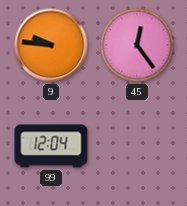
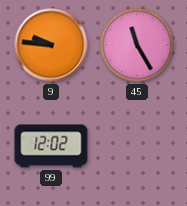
45: 12:24 -> 11:25
99: 12:04 -> 12:02
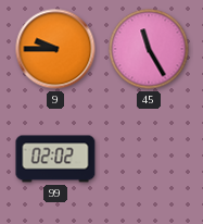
9: 9:46 -> 9:45
99: 12:02 -> 02:02
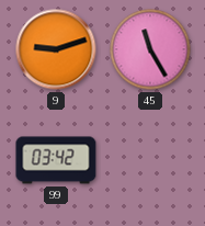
9: 9:45 -> 9:12
99: 02:02 -> 03:42
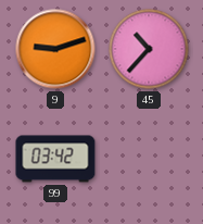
45: 11:25 -> 10:37
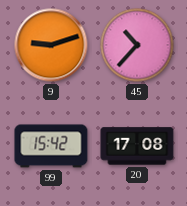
99: 03:42 -> 15:42
20: none -> 17:08
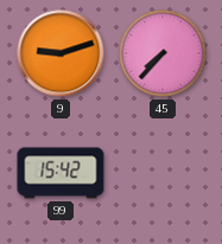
45: 10:37 -> 7:37
20: 17:08 -> none
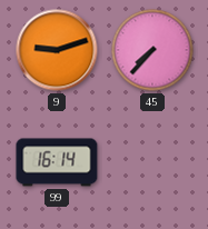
99: 15:42 -> 16:14
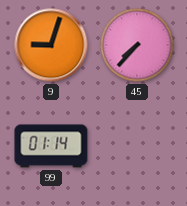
9: 9:12 -> 9:03
99: 16:14 -> 01:14
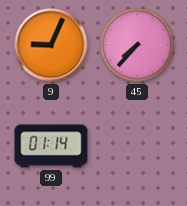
9: 9:03 -> 9:04
